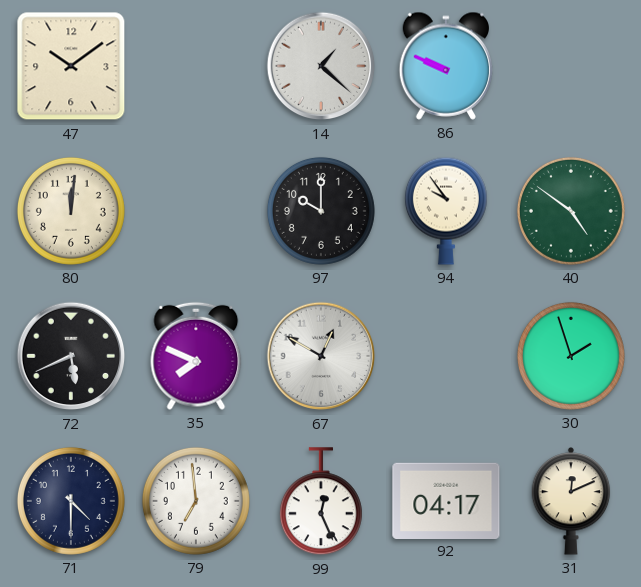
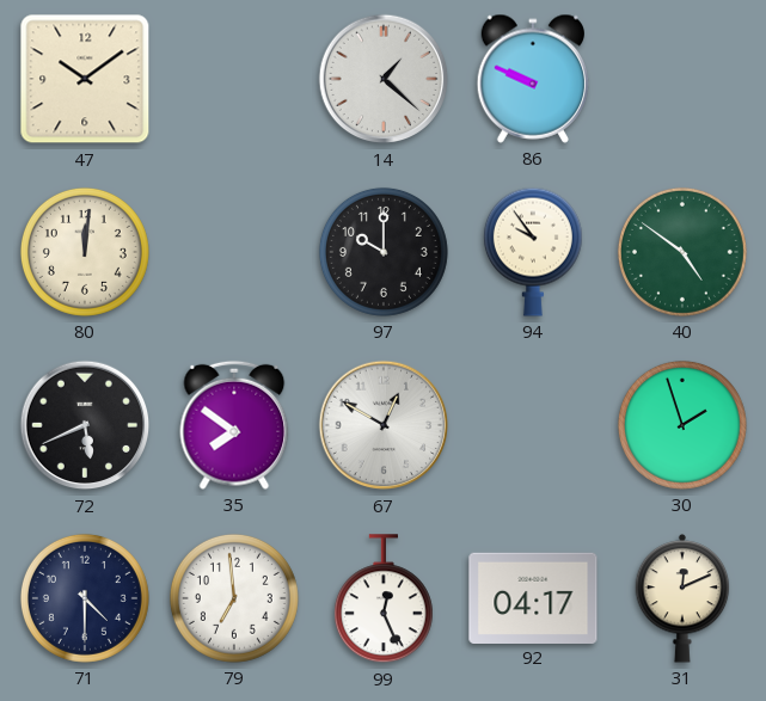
35: 7:49 -> 7:51
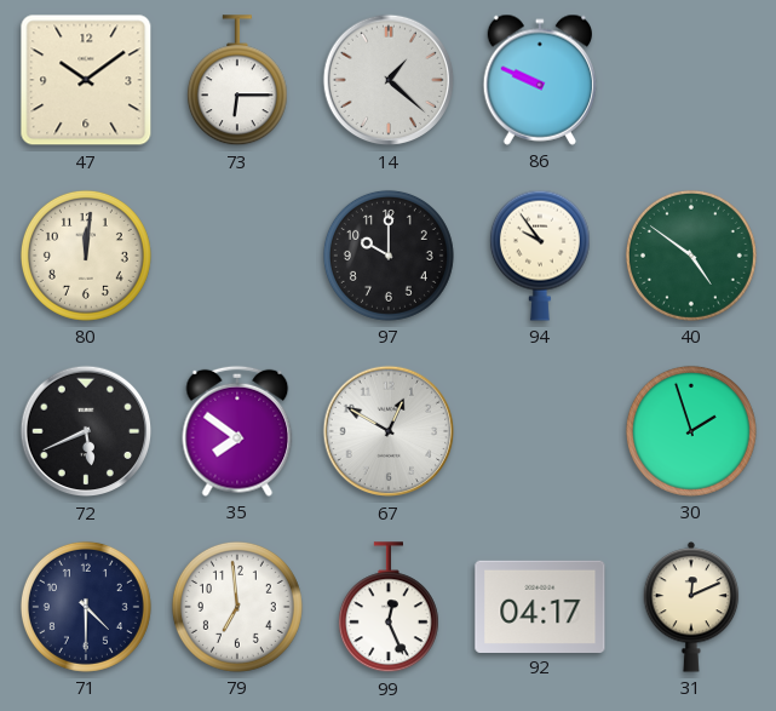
73: none -> 6:15
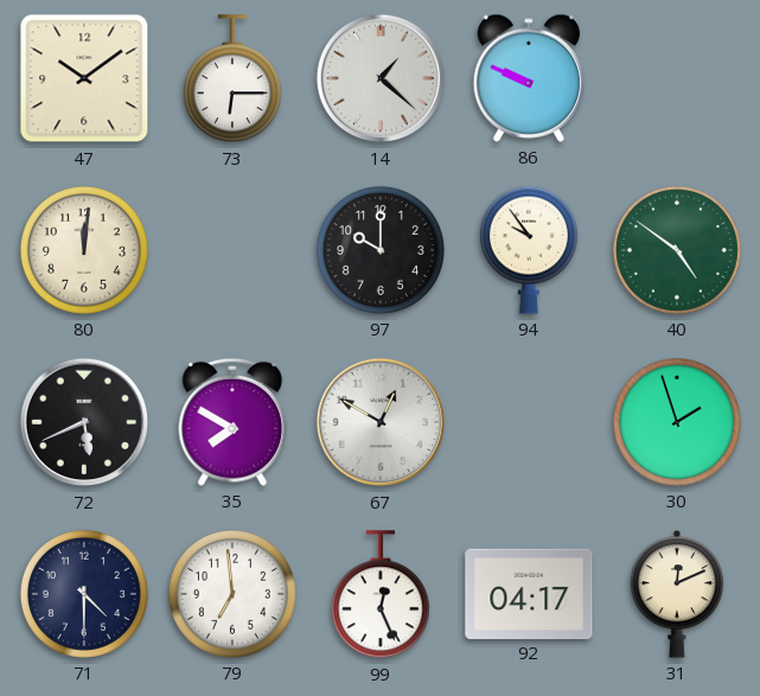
35: 7:51 -> 7:50
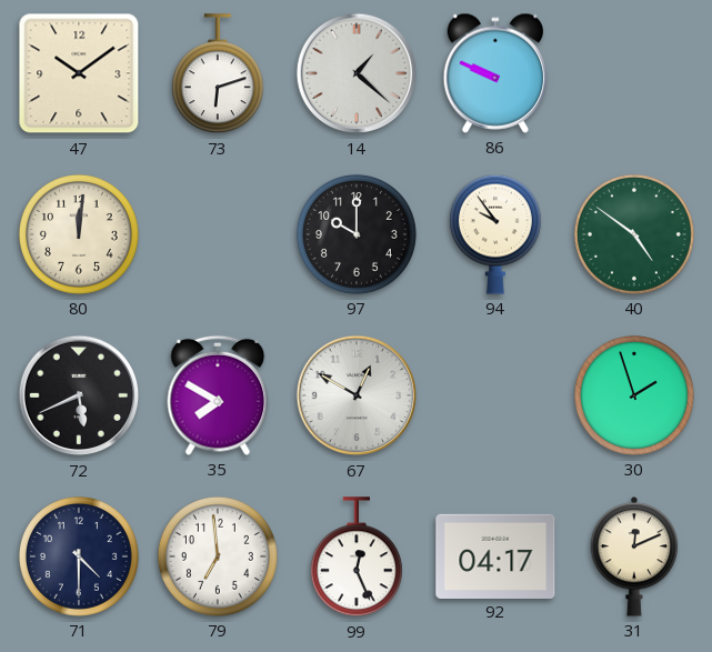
73: 6:15 -> 6:12
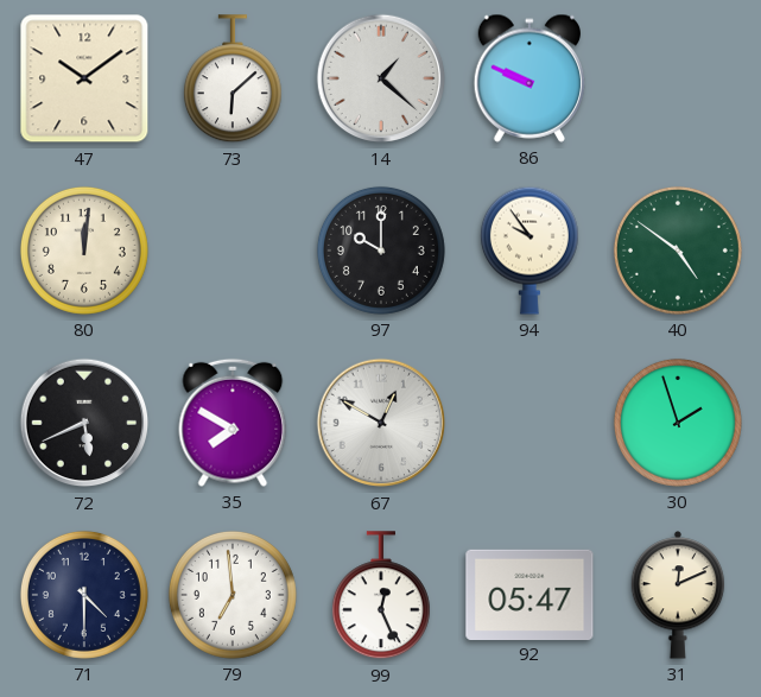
73: 6:12 -> 6:08
92: 04:17 -> 05:47
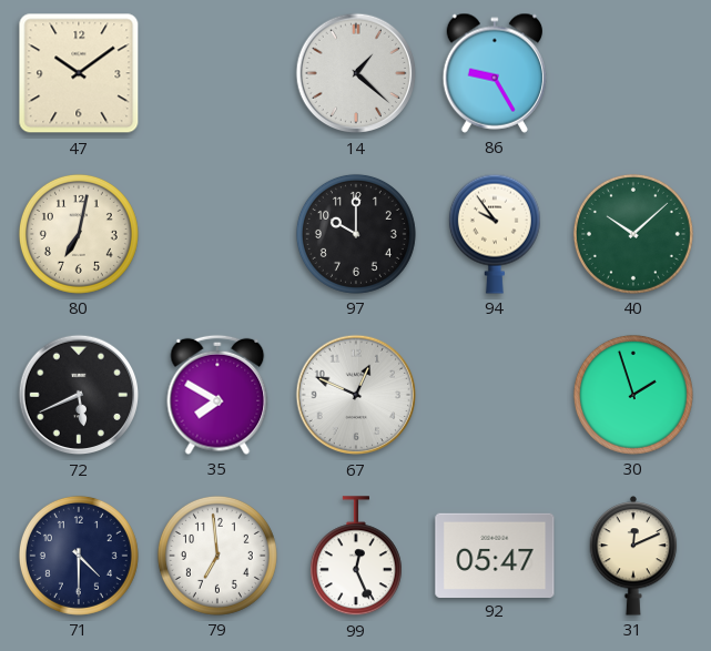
73: 6:08 -> none
86: 9:49 -> 9:25
80: 12:01 -> 7:02
40: 4:51 -> 10:08
67: 12:50 -> 12:49
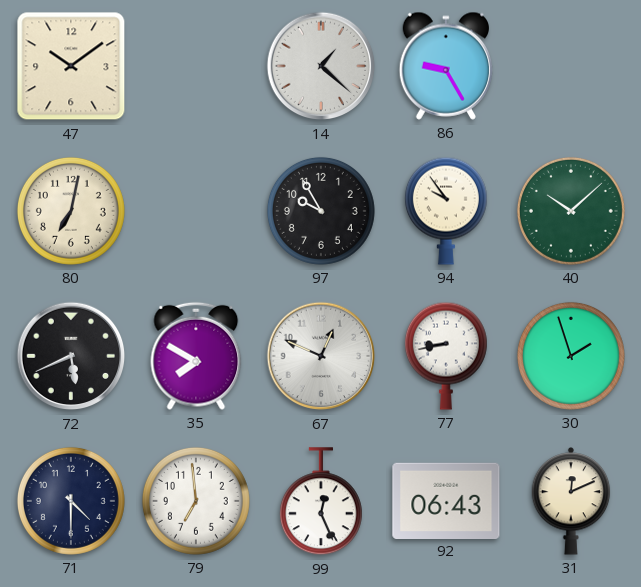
97: 10:00 -> 9:55
77: none -> 8:43
92: 05:47 -> 06:43
